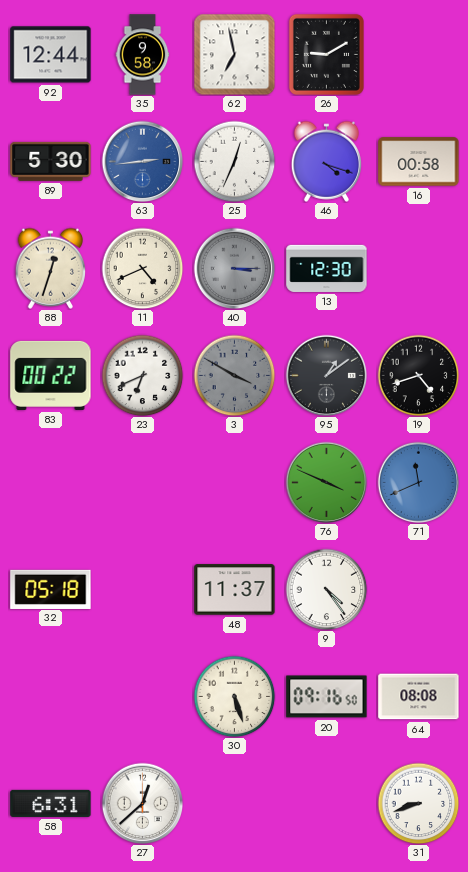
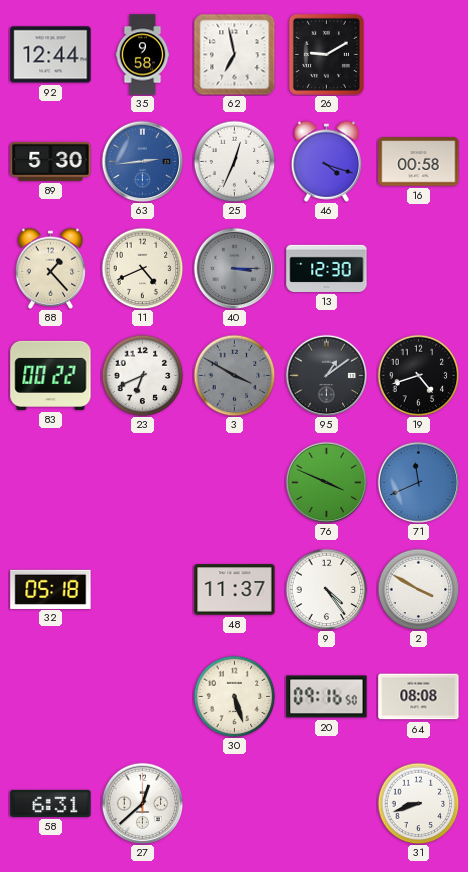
88: 12:33 -> 1:23
2: none -> 3:50
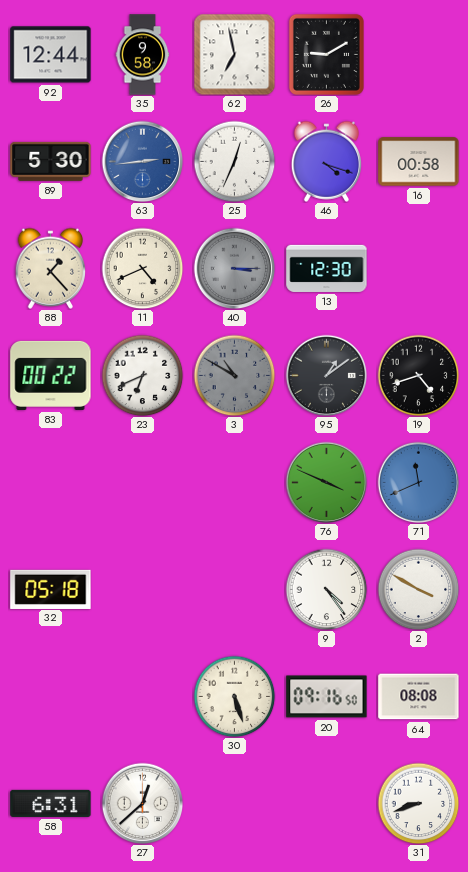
3: 3:50 -> 10:50
48: 11:37 -> none
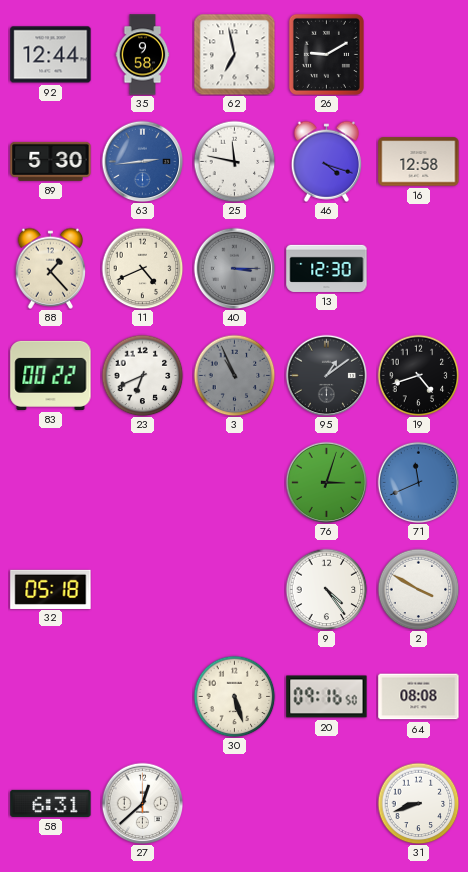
25: 12:34 -> 11:47
16: 00:58 -> 12:58
3: 10:50 -> 10:56
76: 3:49 -> 3:03
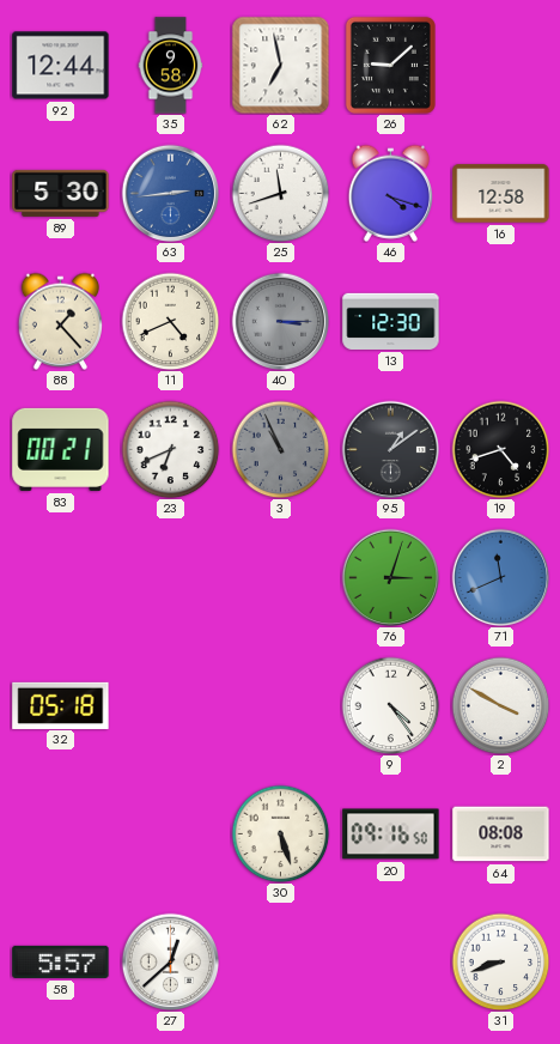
26: 9:10 -> 9:08
25: 11:47 -> 11:42
83: 00:22 -> 00:21
58: 6:31 -> 5:57
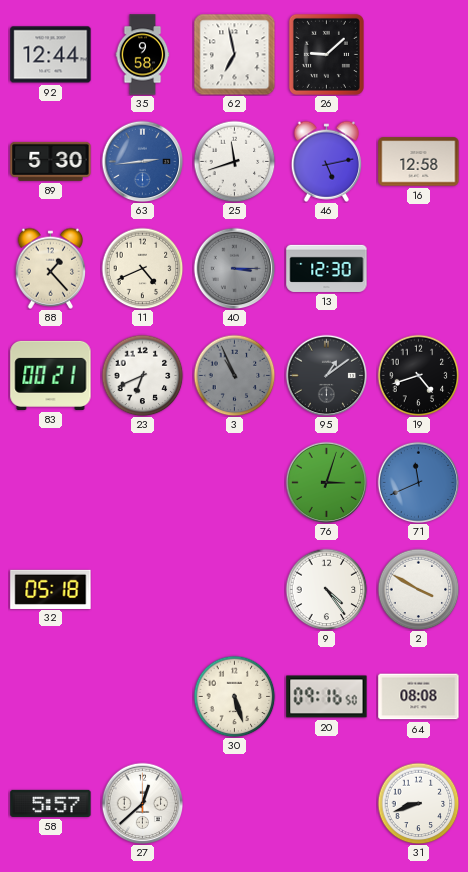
46: 4:18 -> 5:13
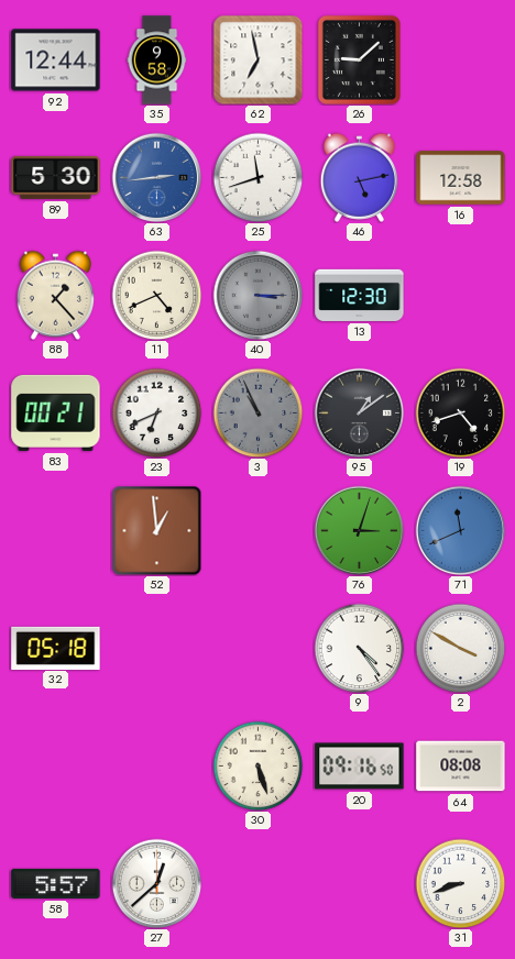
52: none -> 12:59
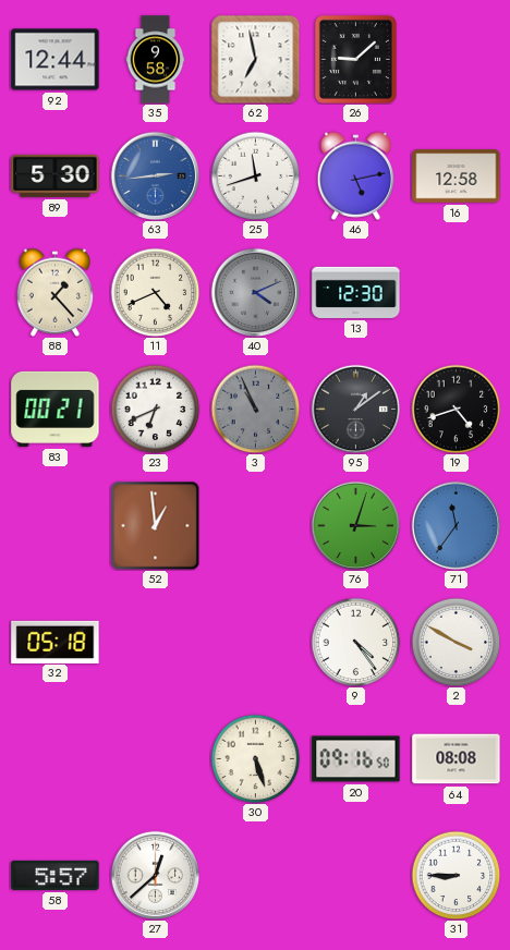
40: 3:15 -> 4:11
71: 11:41 -> 11:36
31: 8:42 -> 8:45
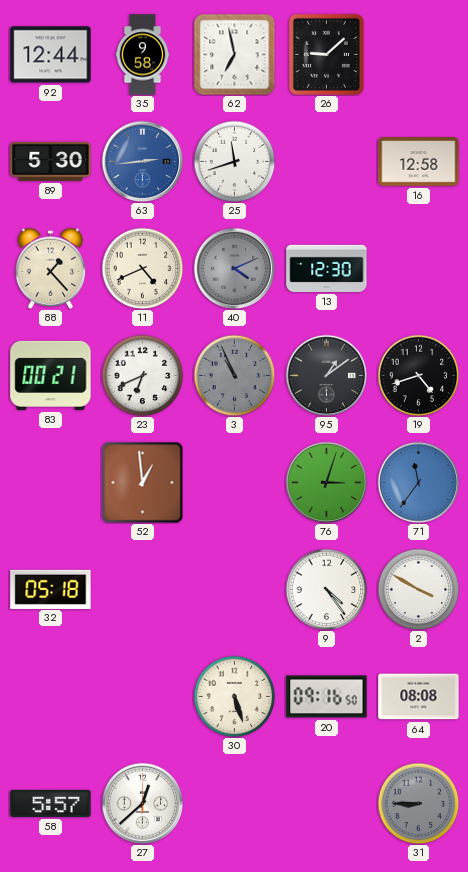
46: 5:13 -> none
31 dial: white -> grey
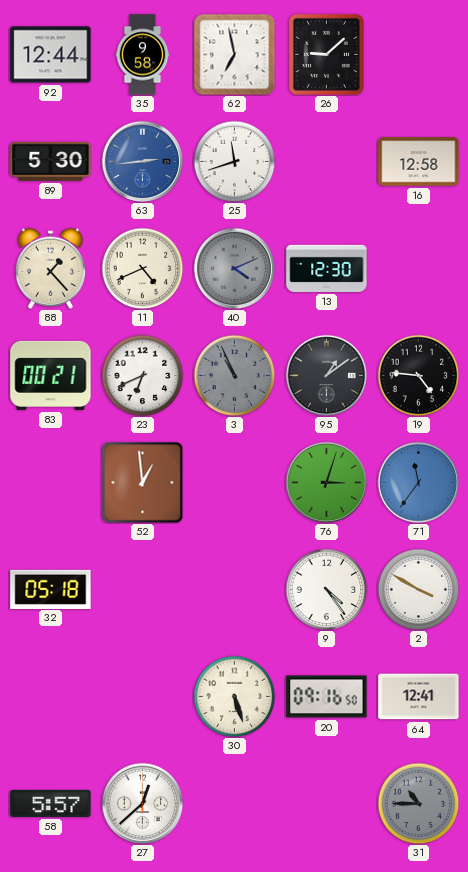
19: 4:42 -> 4:46
64: 08:08 -> 12:41
31: 8:45 -> 10:45
